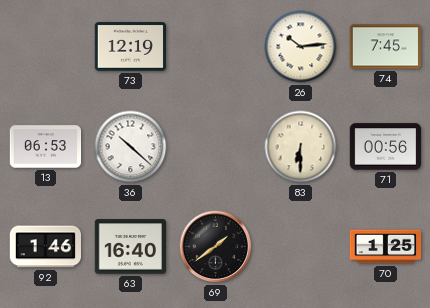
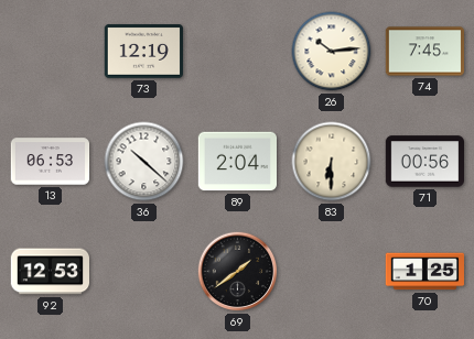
89: none -> 2:04
92: 1:46 -> 12:53
63: 16:40 -> none
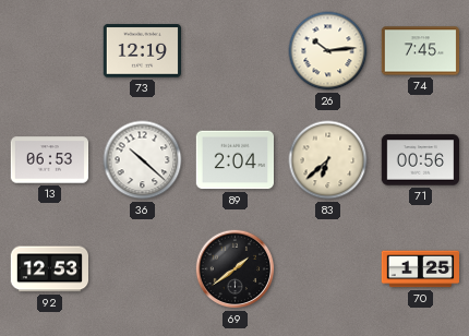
83: 6:30 -> 6:38
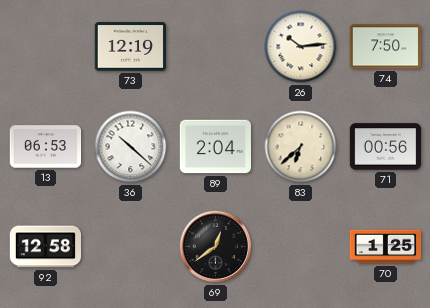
74: 7:45 -> 7:50
92: 12:53 -> 12:58
69: 1:39 -> 12:39
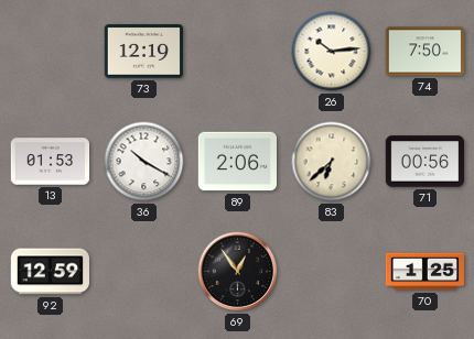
13: 06:53 -> 01:53
36: 10:22 -> 10:20
89: 2:04 -> 2:06
92: 12:58 -> 12:59
69: 12:39 -> 12:54
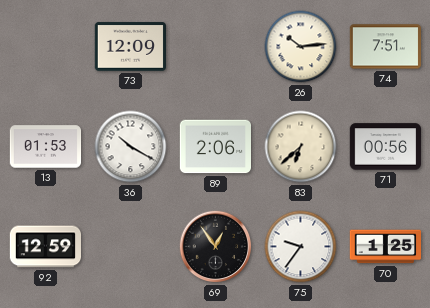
73: 12:19 -> 12:09
74: 7:50 -> 7:51
75: none -> 9:36
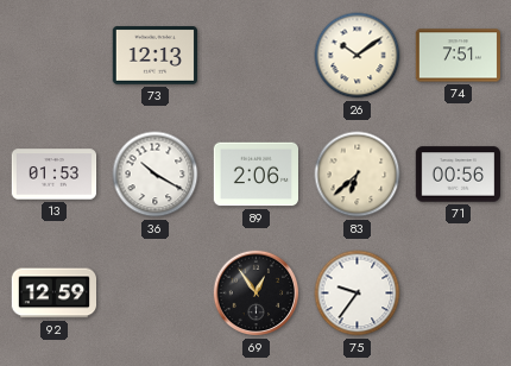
73: 12:09 -> 12:13
26: 10:14 -> 10:09
70: 1:25 -> none
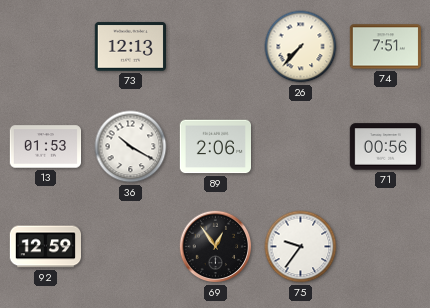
26: 10:09 -> 7:37
83: 6:38 -> none
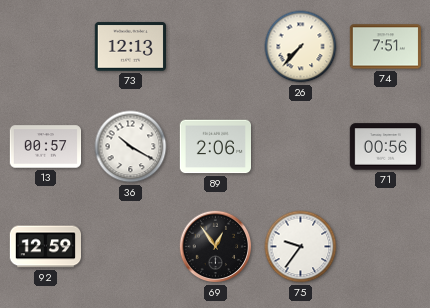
13: 01:53 -> 00:57
